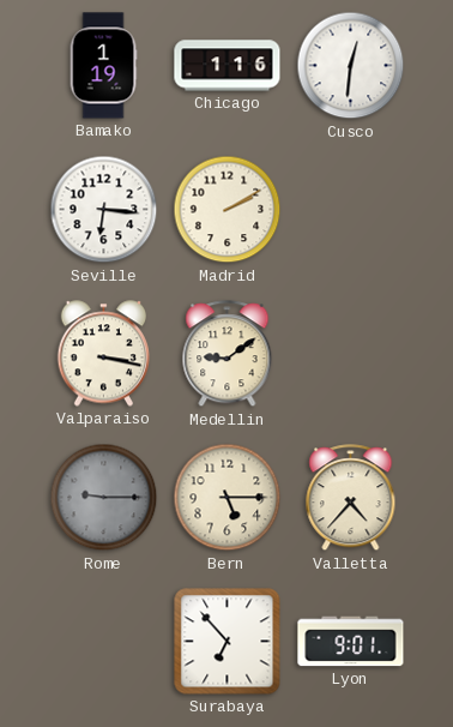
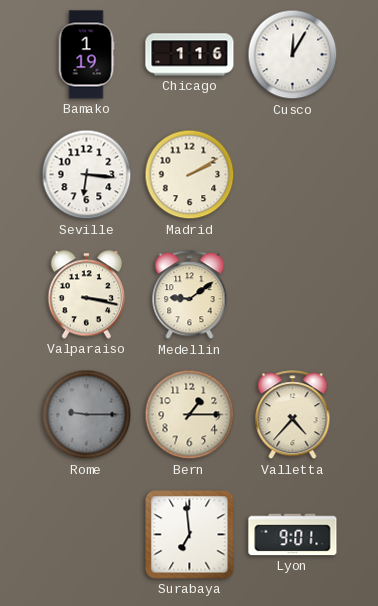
Cusco: 12:31 -> 12:05
Bern: 5:15 -> 1:15
Surabaya: 6:53 -> 6:59
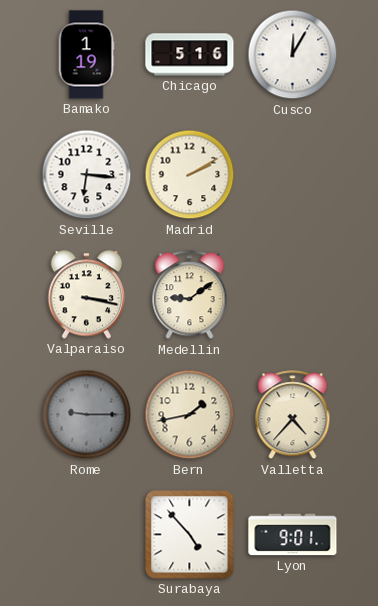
Chicago: 1:16 -> 5:16
Bern: 1:15 -> 1:43
Surabaya: 6:59 -> 4:53
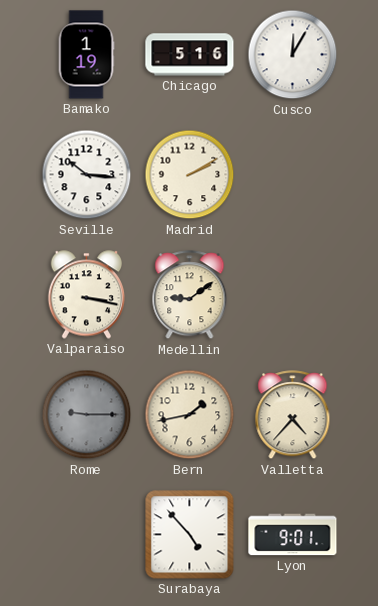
Seville: 6:16 -> 10:16
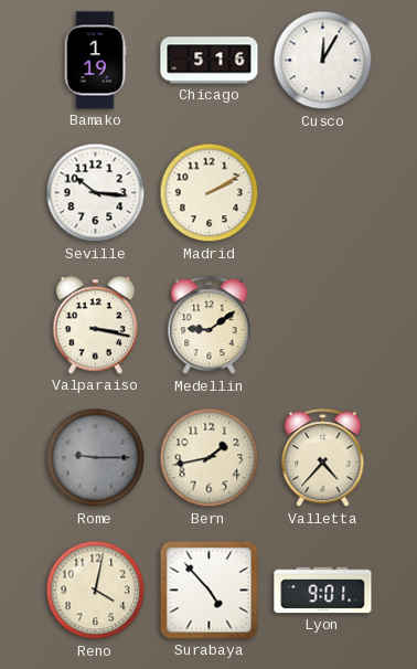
Reno: none -> 4:02
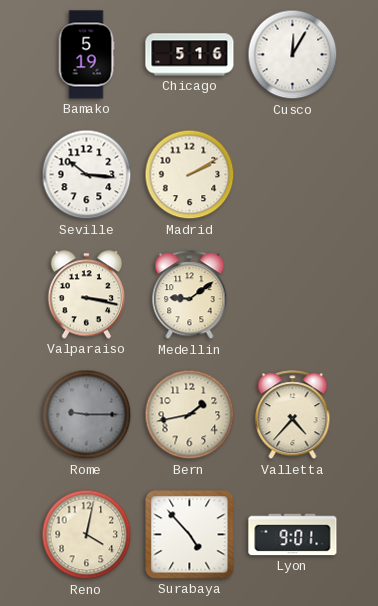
Bamako: 1:19 -> 5:19
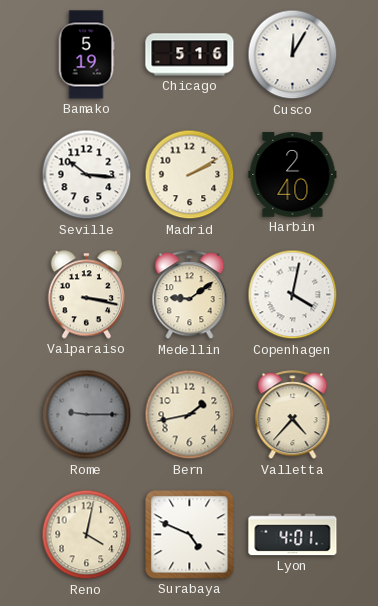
Harbin: none -> 2:40
Copenhagen: none -> 4:02
Surabaya: 4:53 -> 4:49
Lyon: 9:01 -> 4:01
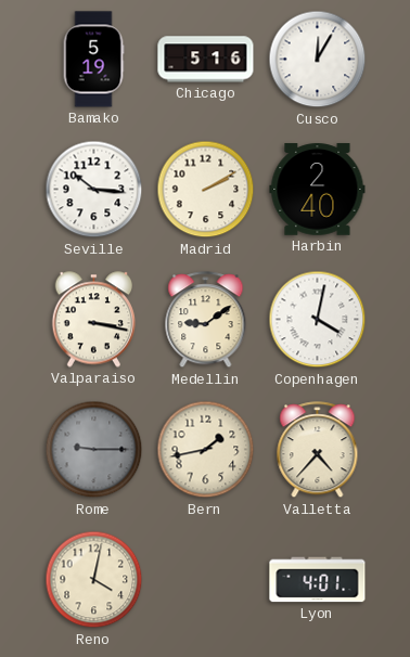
Surabaya: 4:49 -> none
